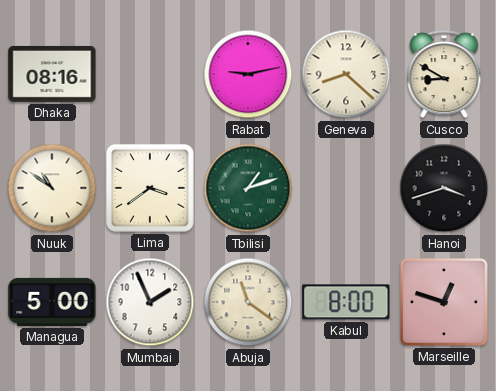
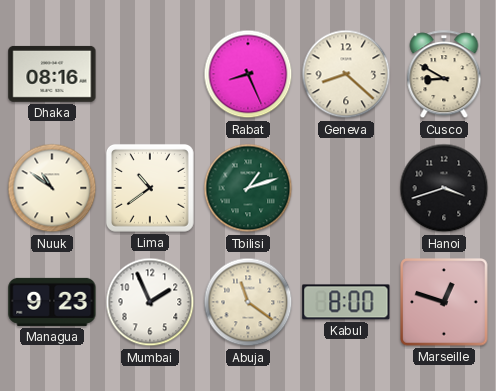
Rabat: 9:13 -> 8:26
Lima: 3:39 -> 10:39
Managua: 5:00 -> 9:23
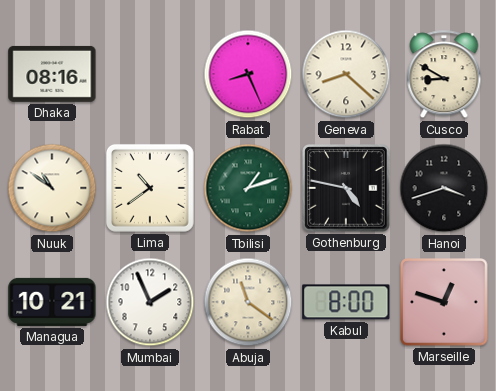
Gothenburg: none -> 4:47
Managua: 9:23 -> 10:21
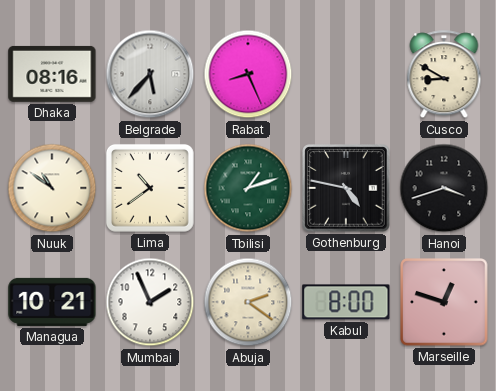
Belgrade: none -> 5:37
Geneva: 8:22 -> none
Abuja: 11:21 -> 2:21
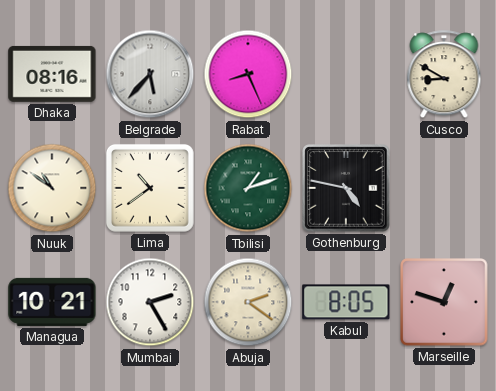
Hanoi: 3:42 -> none
Mumbai: 1:56 -> 2:25
Kabul: 8:00 -> 8:05
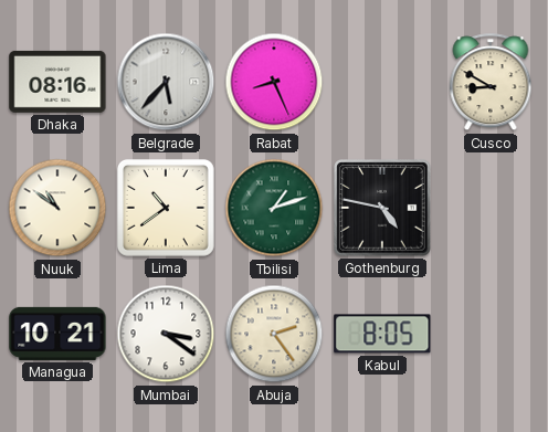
Mumbai: 2:25 -> 3:21
Abuja: 2:21 -> 2:24
Marseille: 12:48 -> none
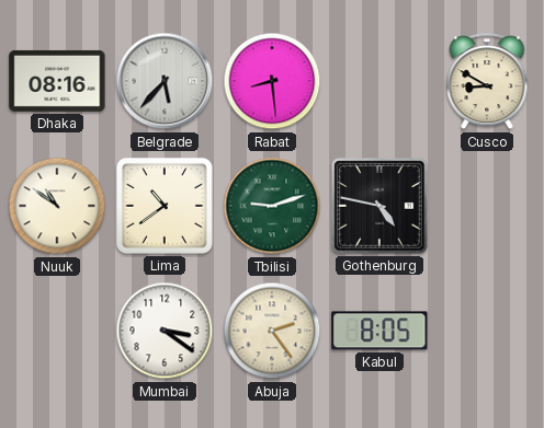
Rabat: 8:26 -> 8:29
Tbilisi: 1:12 -> 9:12
Managua: 10:21 -> none
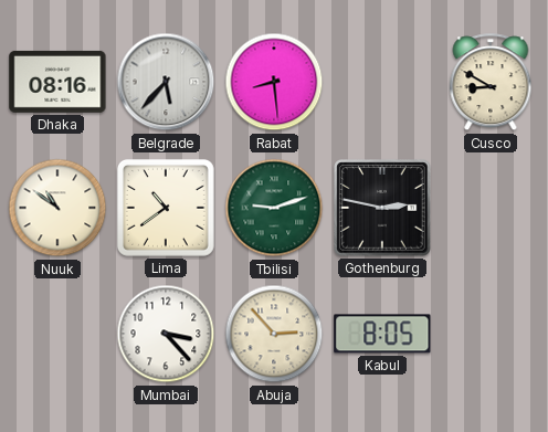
Gothenburg: 4:47 -> 2:47
Mumbai: 3:21 -> 3:23
Abuja: 2:24 -> 2:53
